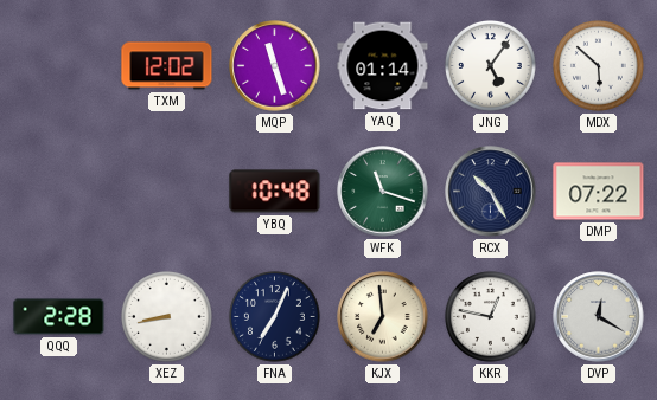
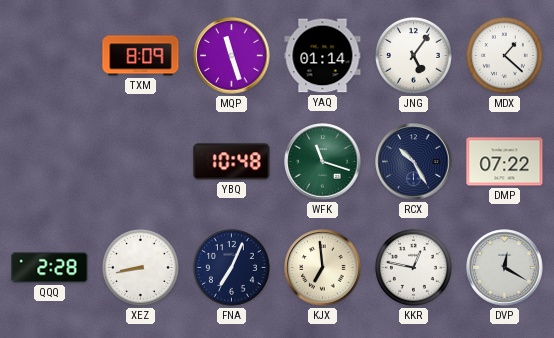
TXM: 12:02 -> 8:09
MDX: 5:52 -> 1:22
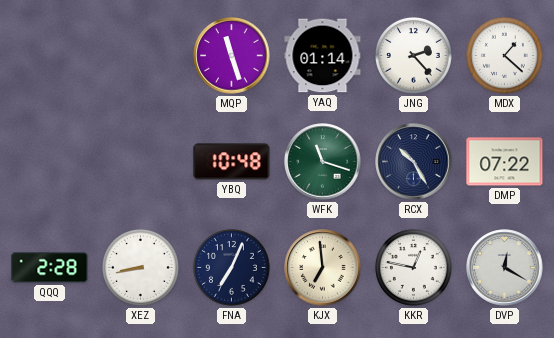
TXM: 8:09 -> none
JNG: 5:06 -> 2:23
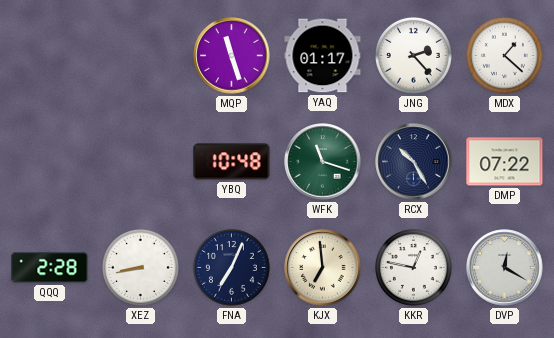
YAQ: 01:14 -> 01:17
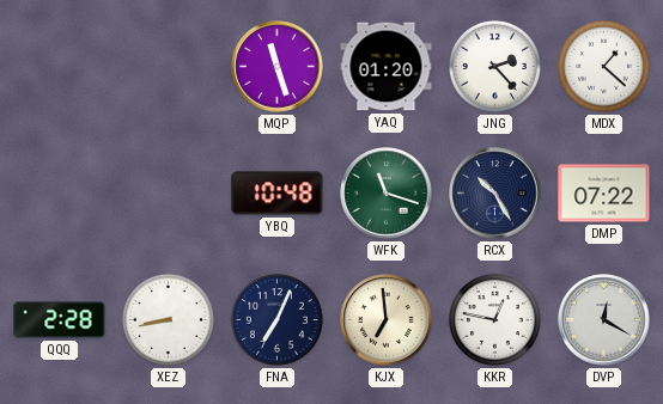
YAQ: 01:17 -> 01:20
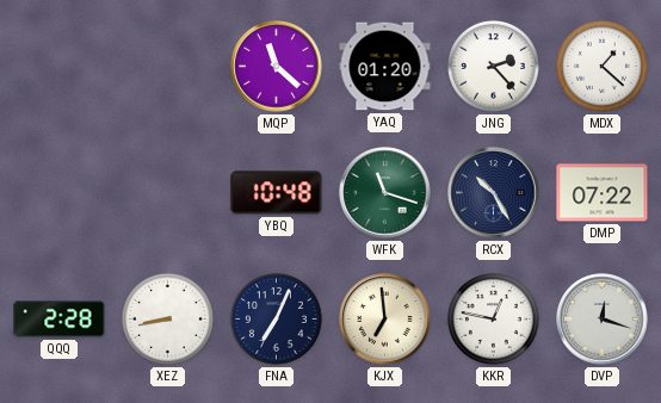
MQP: 11:27 -> 11:22
DVP: 12:20 -> 12:18
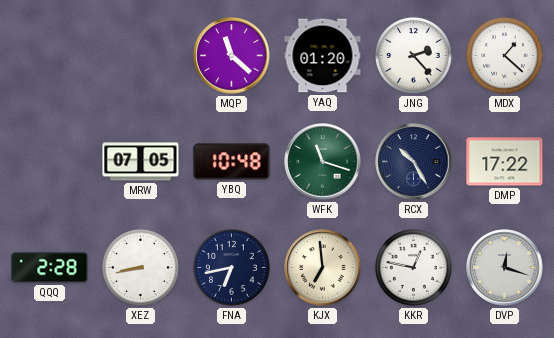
MRW: none -> 07:05
DMP: 07:22 -> 17:22
FNA: 7:04 -> 6:43
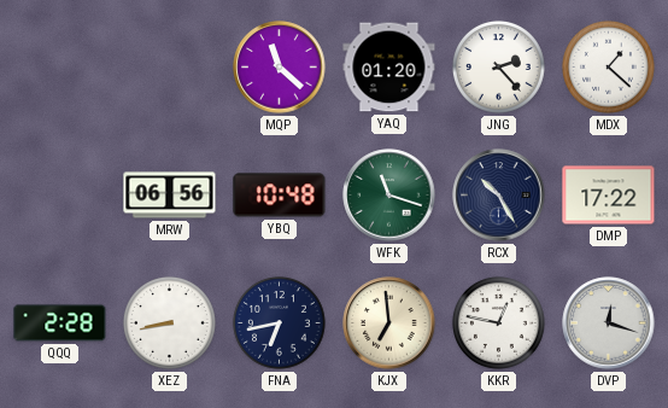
MRW: 07:05 -> 06:56
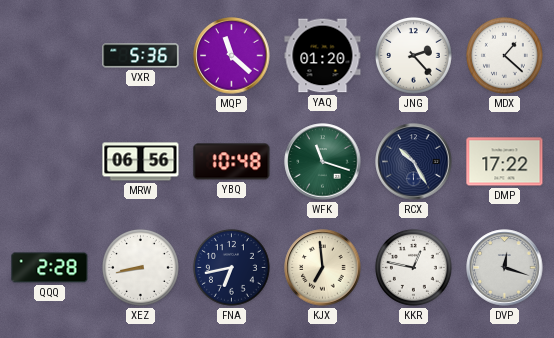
VXR: none -> 5:36
